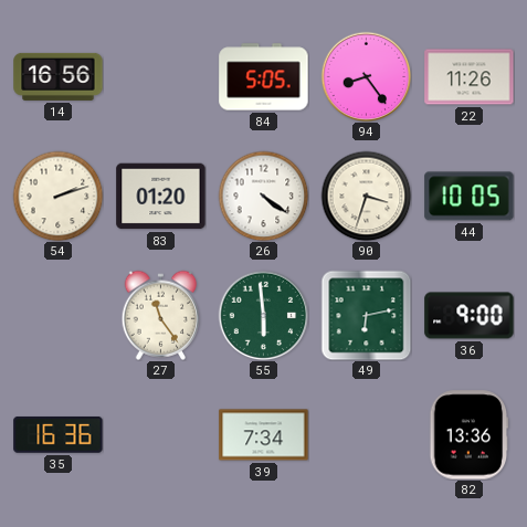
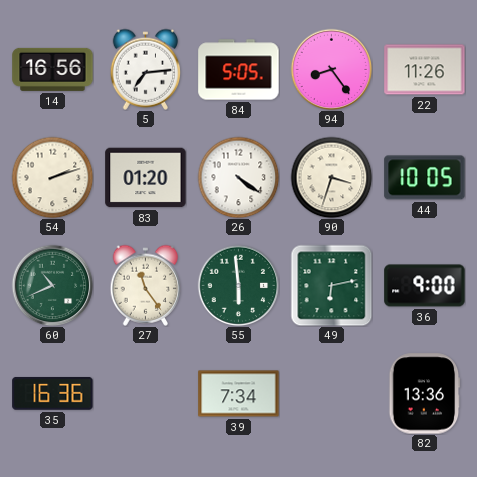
5: none -> 7:14
60: none -> 10:41
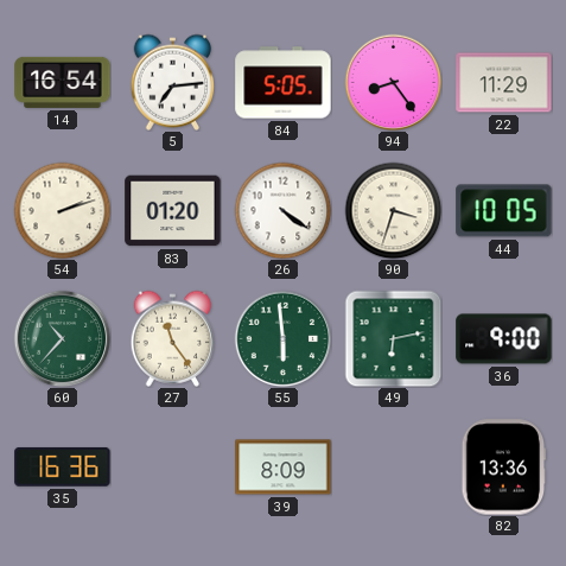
14: 16:56 -> 16:54
22: 11:26 -> 11:29
60: 10:41 -> 10:37
39: 7:34 -> 8:09
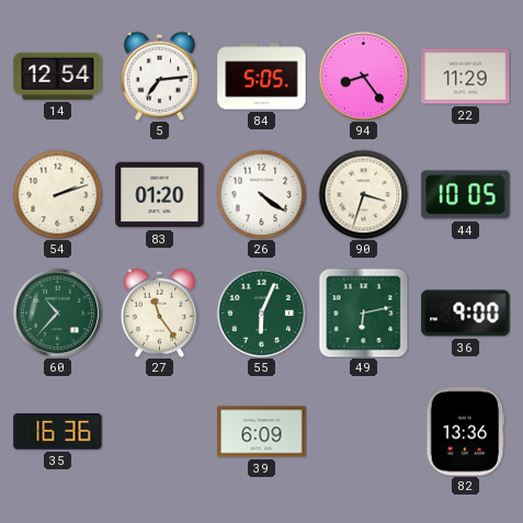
14: 16:54 -> 12:54
55: 5:59 -> 6:04
39: 8:09 -> 6:09
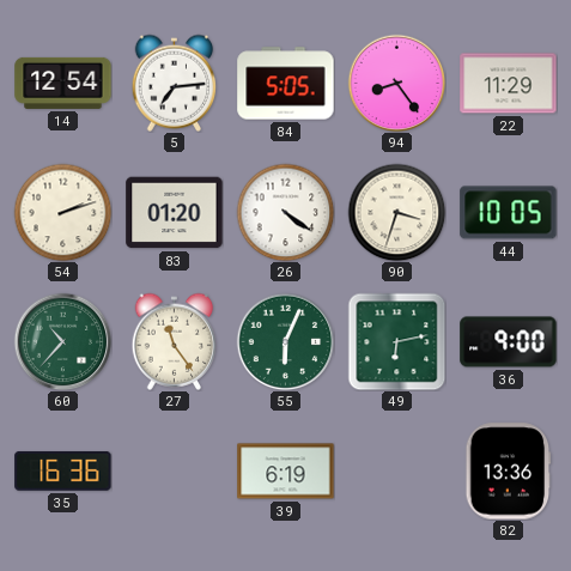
39: 6:09 -> 6:19
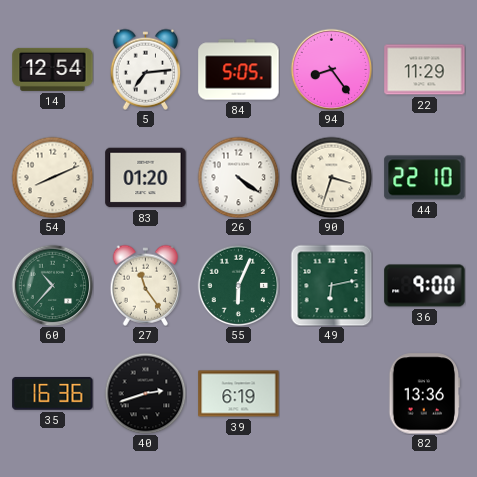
54: 2:12 -> 8:11
44: 10:05 -> 22:10
40: none -> 2:42
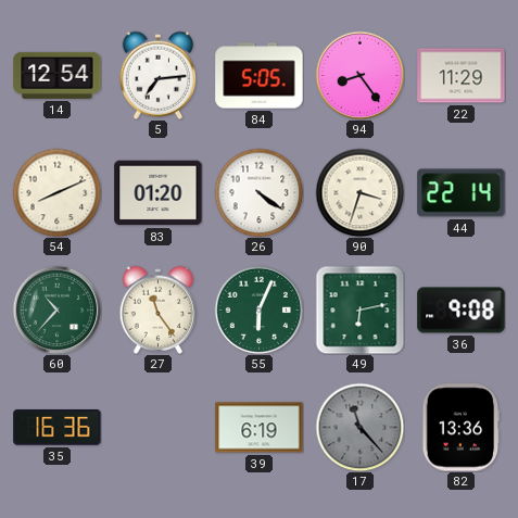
44: 22:10 -> 22:14
36: 9:00 -> 9:08
40: 2:42 -> none
17: none -> 11:23
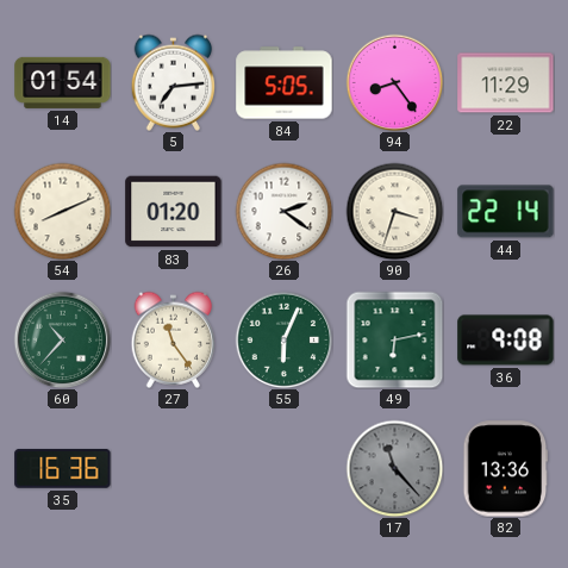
14: 12:54 -> 01:54
26: 4:21 -> 2:21
39: 6:19 -> none
